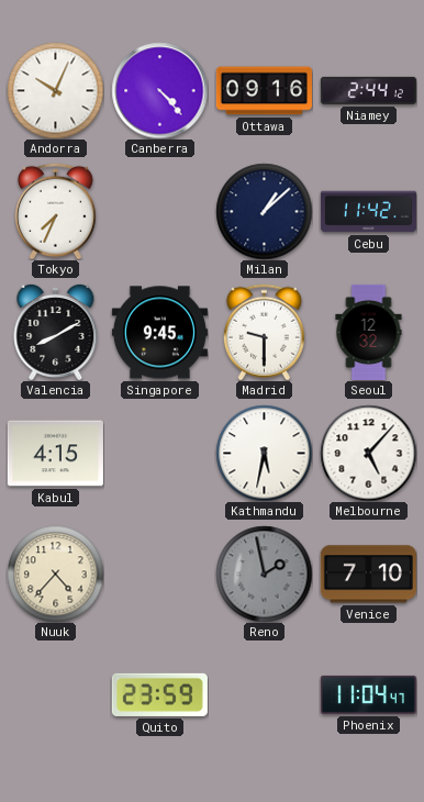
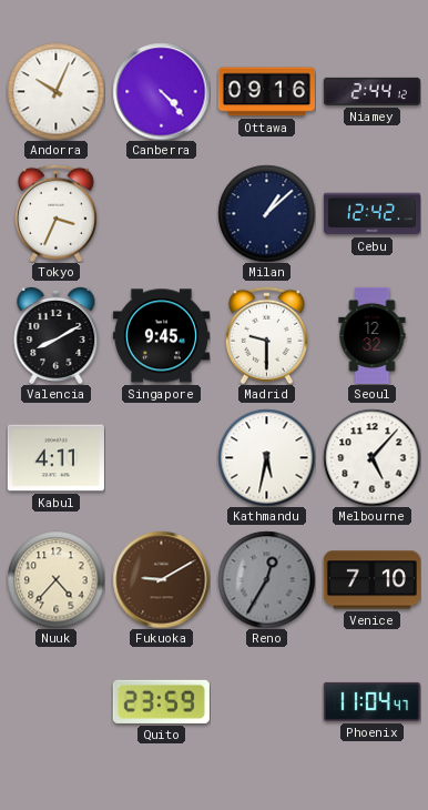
Tokyo: 7:34 -> 3:34
Cebu: 11:42 -> 12:42
Kabul: 4:15 -> 4:11
Fukuoka: none -> 9:10
Reno: 1:58 -> 12:35
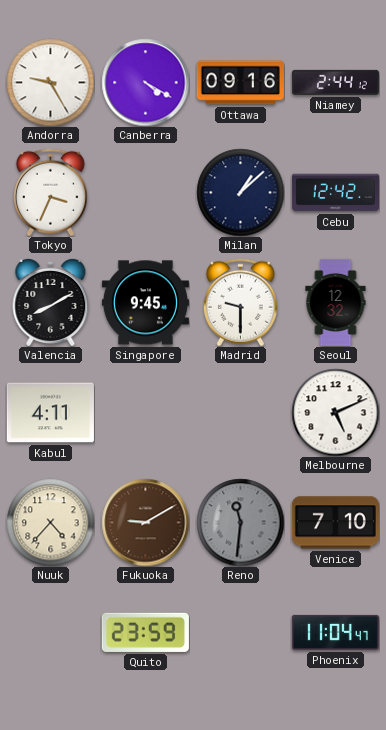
Andorra: 10:04 -> 9:25
Canberra: 4:23 -> 4:20
Kathmandu: 5:32 -> none
Melbourne: 5:07 -> 5:11
Reno: 12:35 -> 11:31
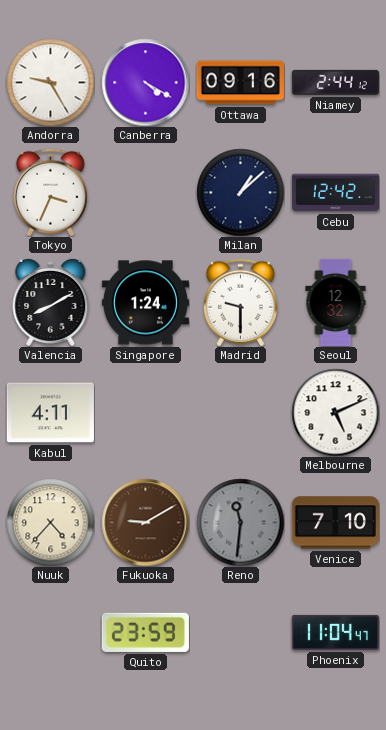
Singapore: 9:45 -> 1:24
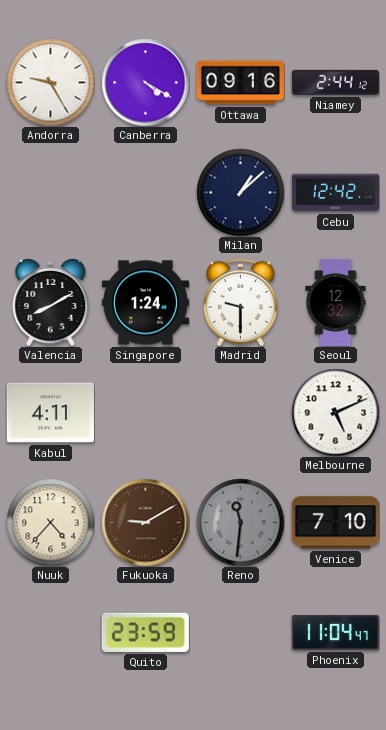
Tokyo: 3:34 -> none
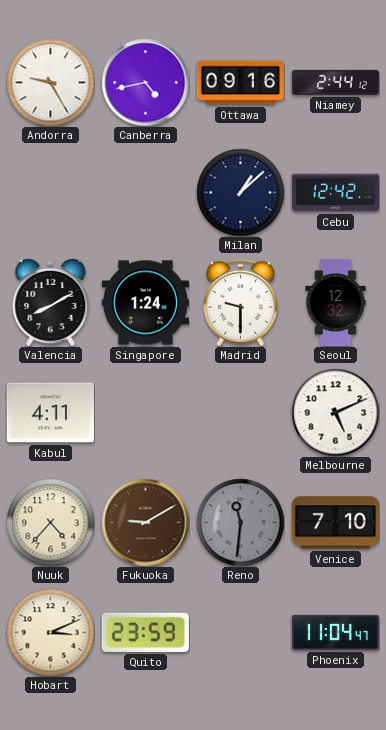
Canberra: 4:20 -> 4:43
Hobart: none -> 3:11
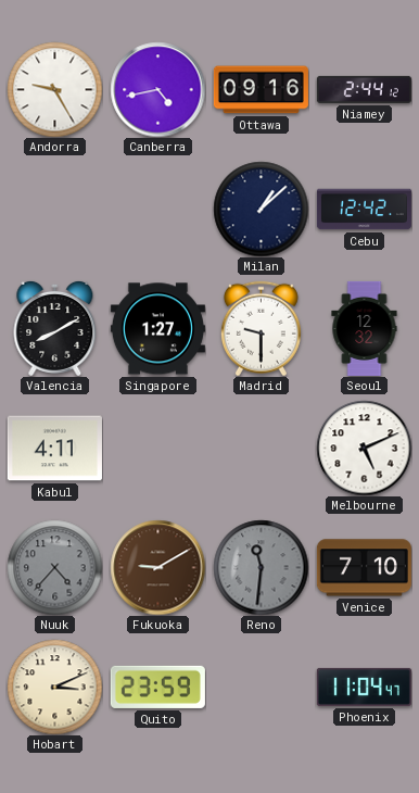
Singapore: 1:24 -> 1:27
Nuuk dial: cream -> grey
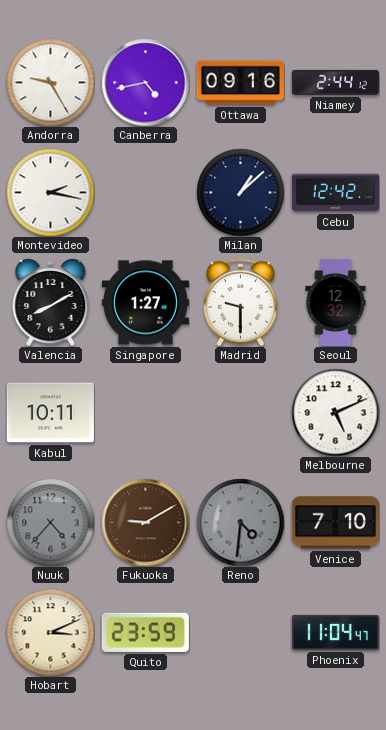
Montevideo: none -> 2:17
Kabul: 4:11 -> 10:11
Reno: 11:31 -> 4:31
